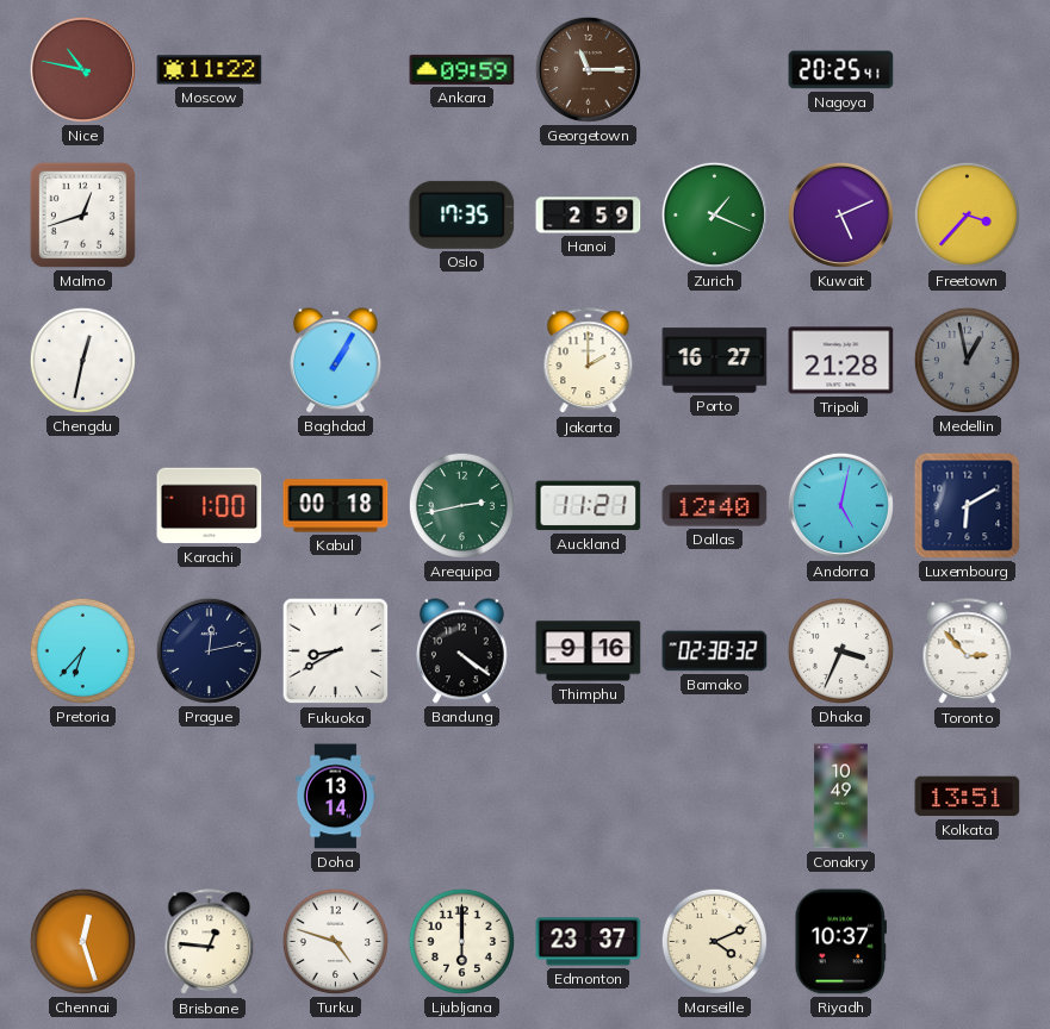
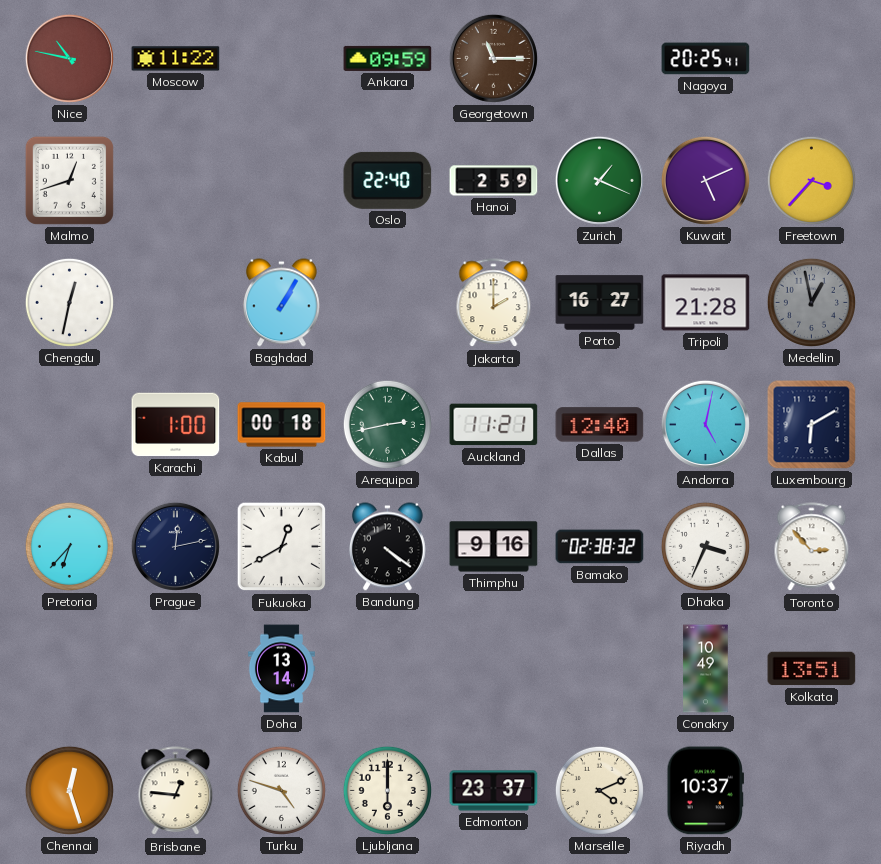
Oslo: 17:35 -> 22:40
Fukuoka: 8:40 -> 12:40
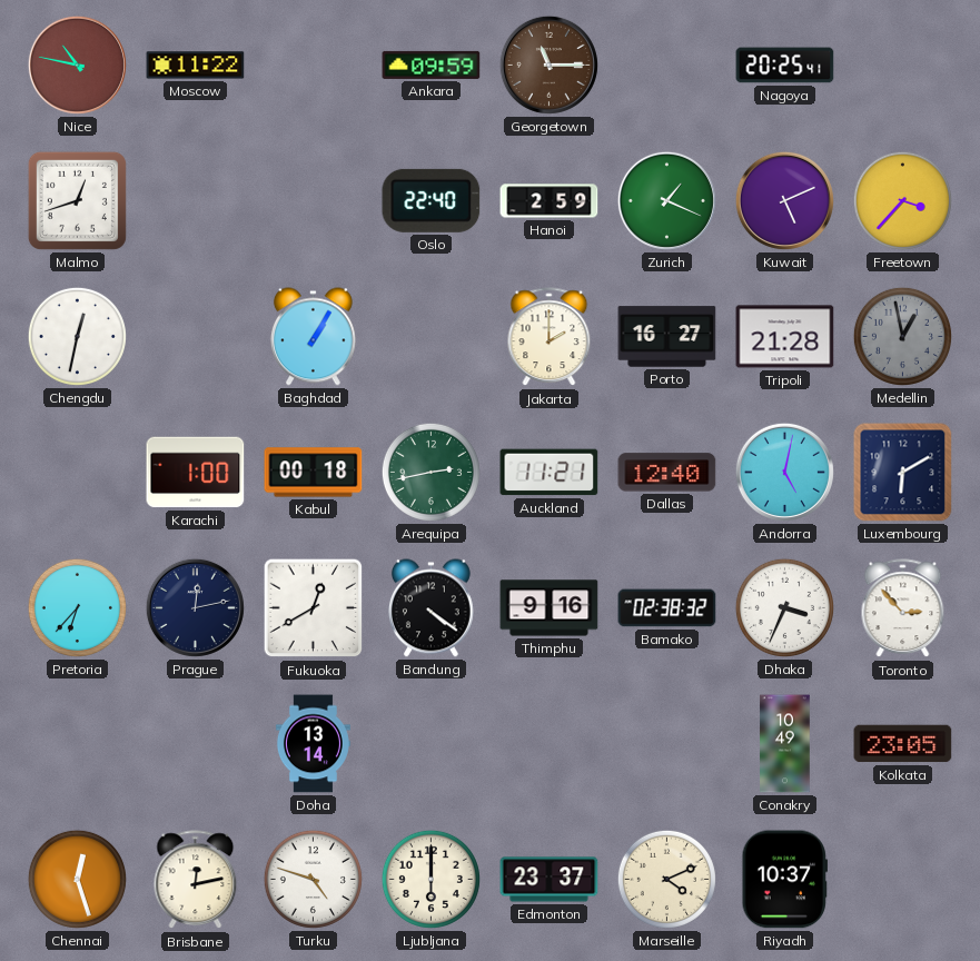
Kolkata: 13:51 -> 23:05
Brisbane: 12:46 -> 12:13
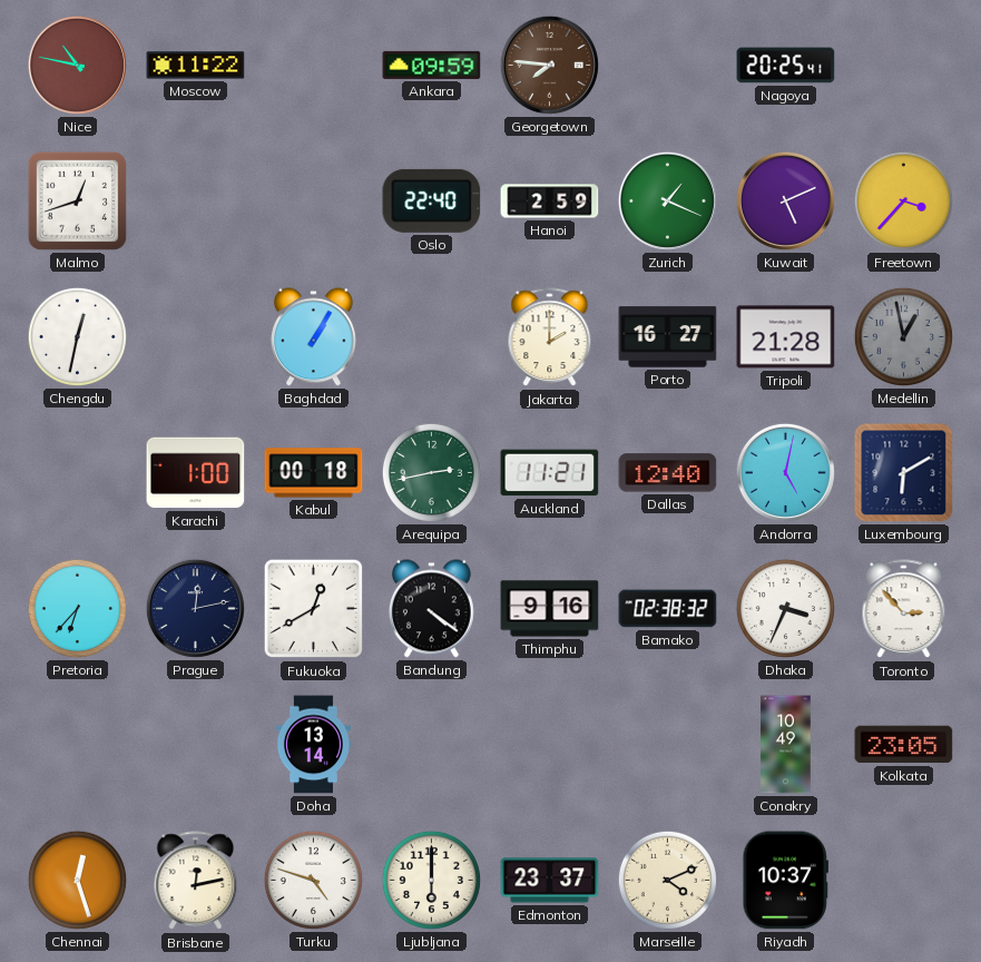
Georgetown: 11:15 -> 7:46
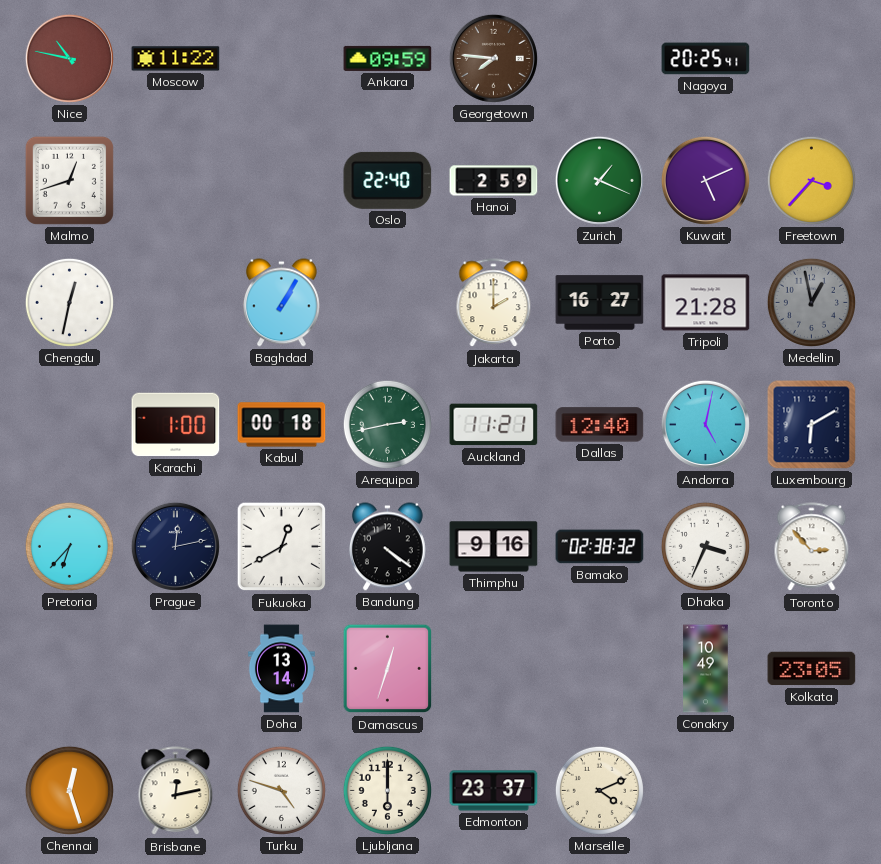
Damascus: none -> 12:33
Riyadh: 10:37 -> none
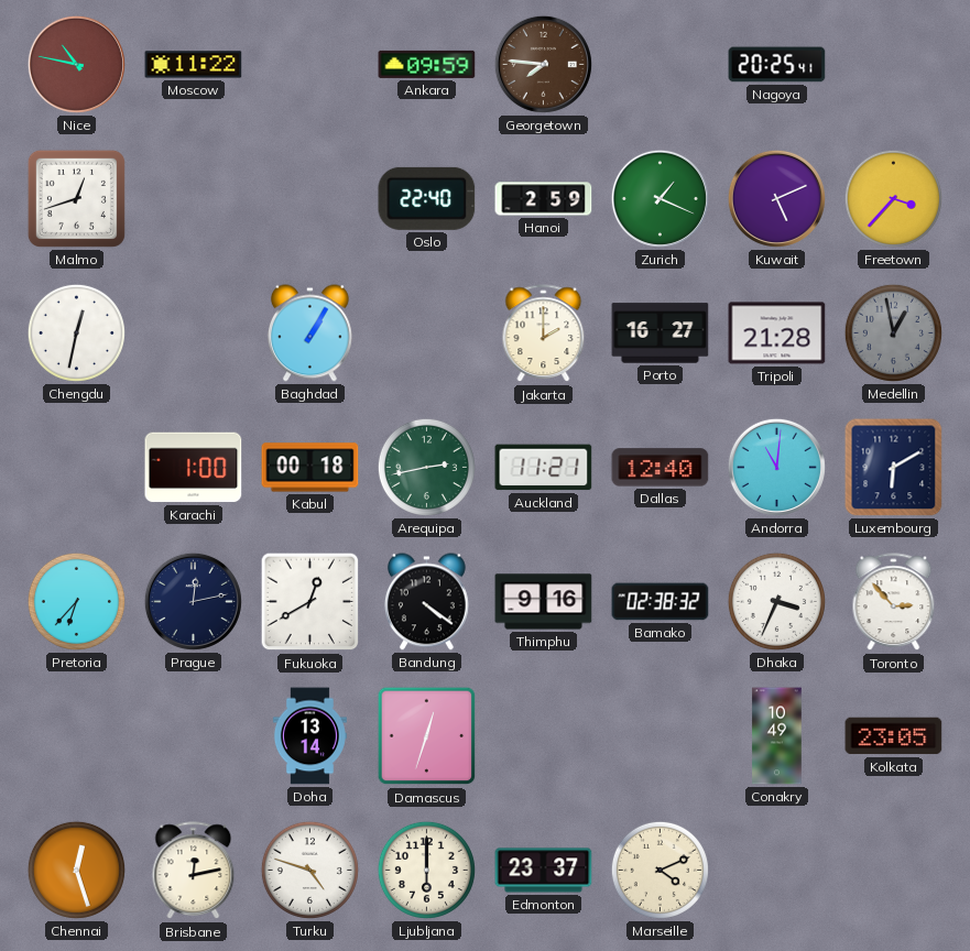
Andorra: 5:02 -> 11:01
